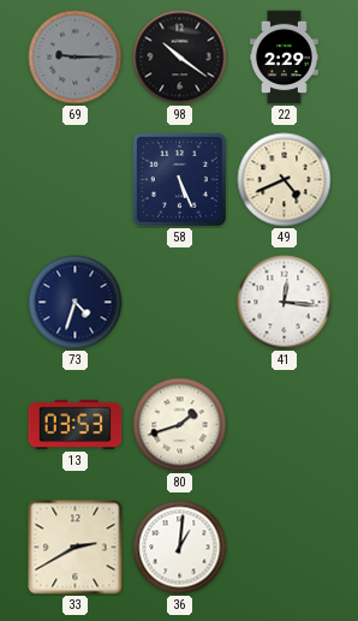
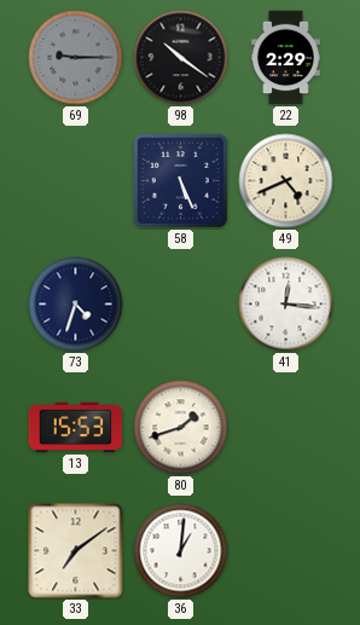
13: 03:53 -> 15:53
33: 2:40 -> 7:09
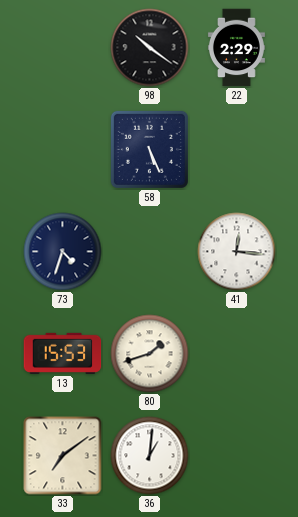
69: 9:15 -> none
49: 4:41 -> none
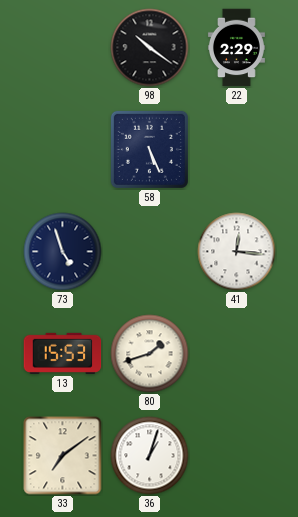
73: 4:33 -> 4:57
36: 1:01 -> 1:03
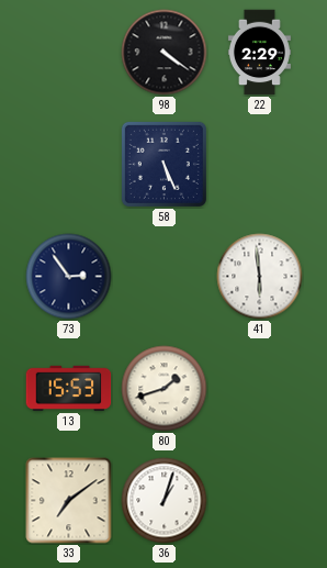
98: 10:21 -> 4:21
73: 4:57 -> 2:54
41: 12:16 -> 5:59
